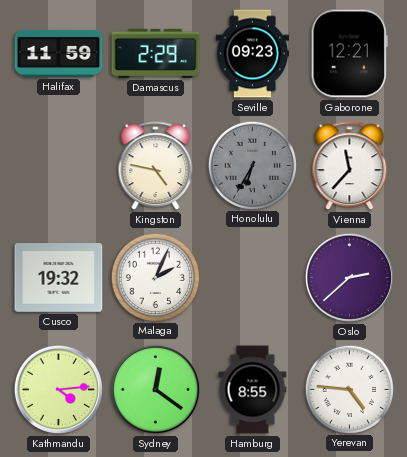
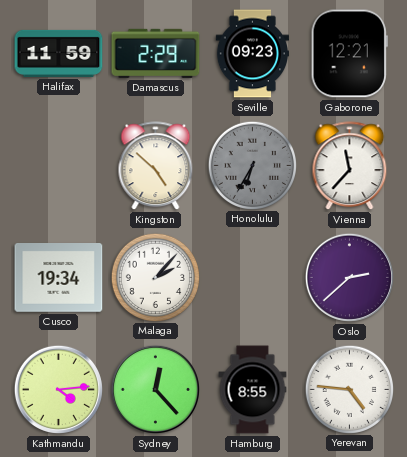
Kingston: 4:47 -> 4:52
Cusco: 19:32 -> 19:34
Malaga: 2:04 -> 2:07
Sydney: 12:21 -> 12:23
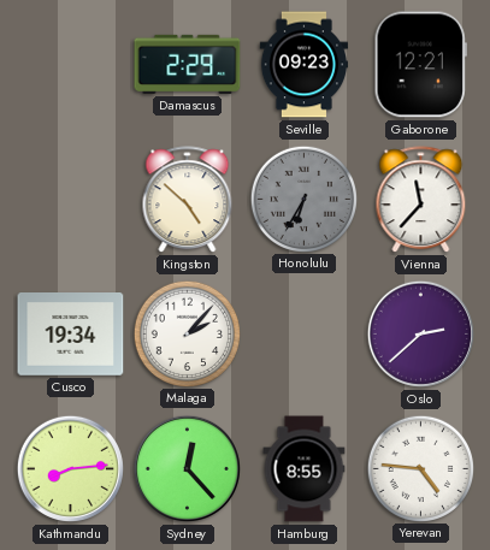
Halifax: 11:59 -> none
Kathmandu: 4:14 -> 8:14
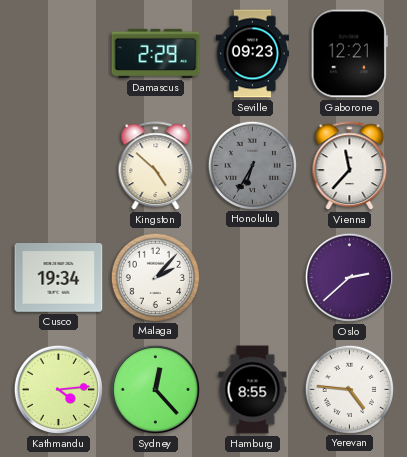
Kathmandu: 8:14 -> 4:14
